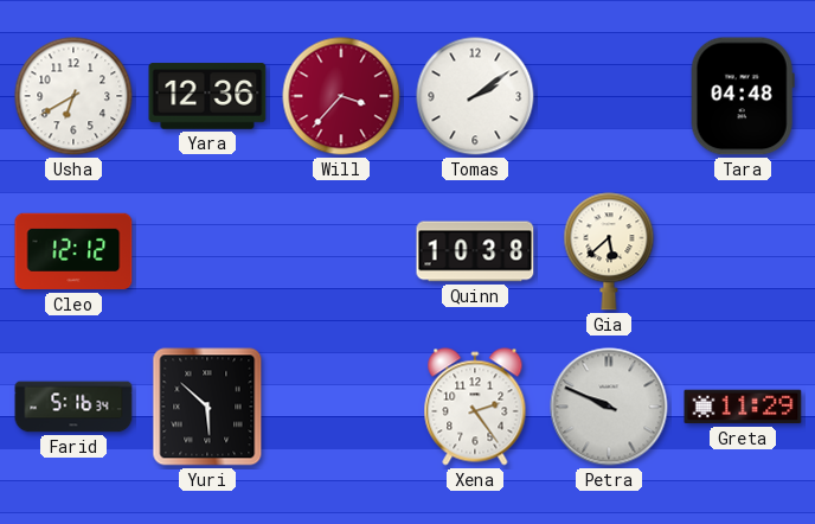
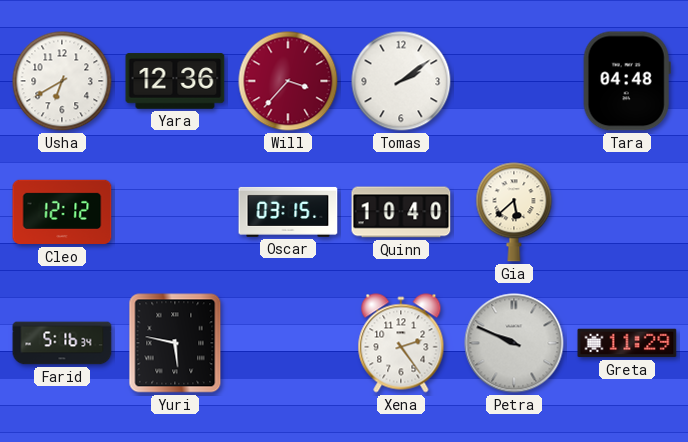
Oscar: none -> 03:15
Quinn: 10:38 -> 10:40
Yuri: 5:52 -> 5:47
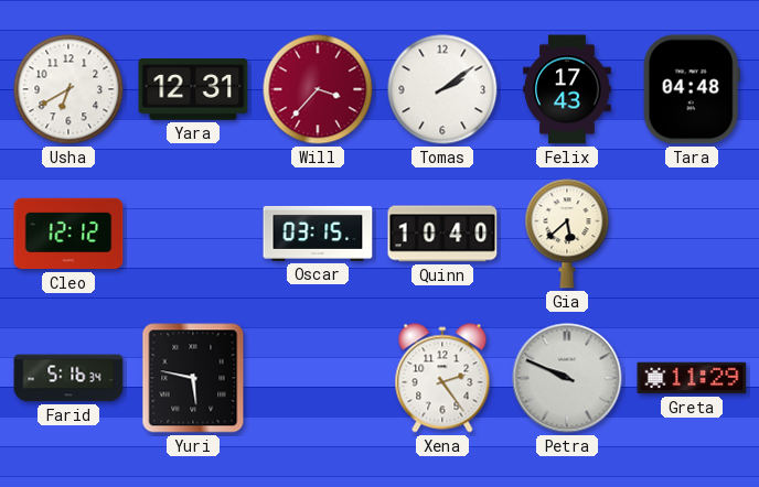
Yara: 12:36 -> 12:31
Felix: none -> 17:43
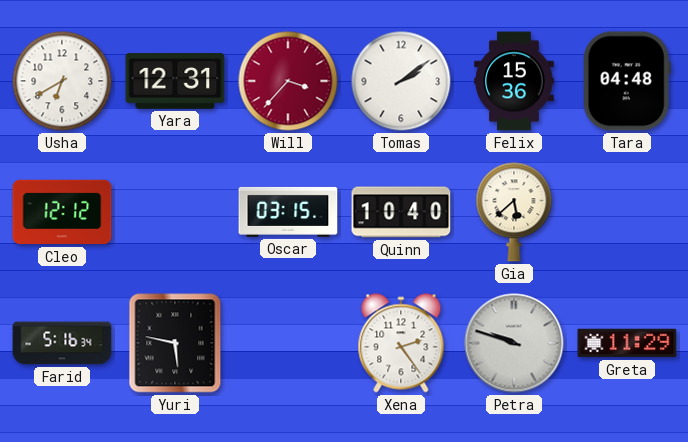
Felix: 17:43 -> 15:36
Petra: 9:49 -> 9:48
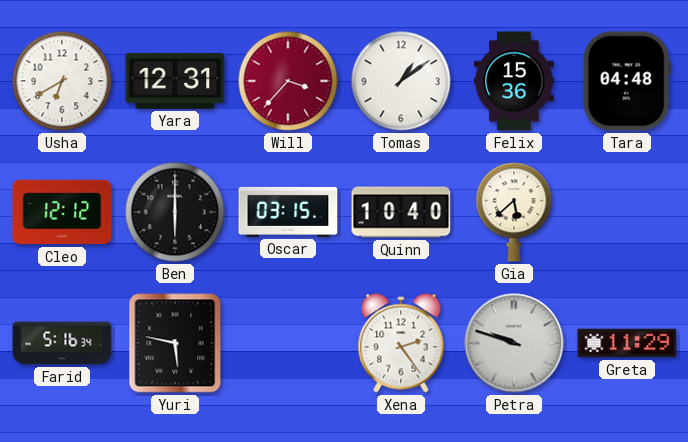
Tomas: 2:09 -> 1:09
Ben: none -> 6:00
